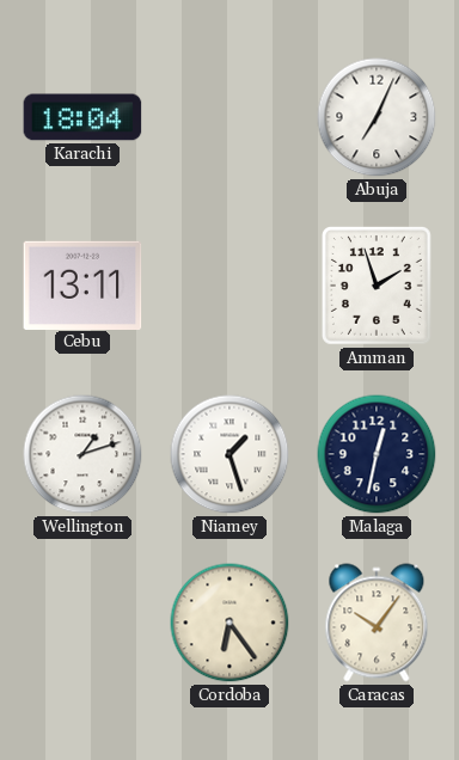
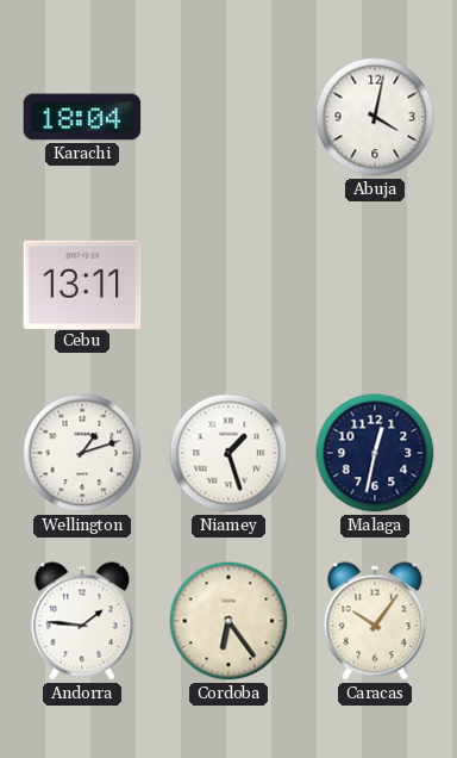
Abuja: 7:04 -> 4:02
Amman: 1:57 -> none
Andorra: none -> 1:46
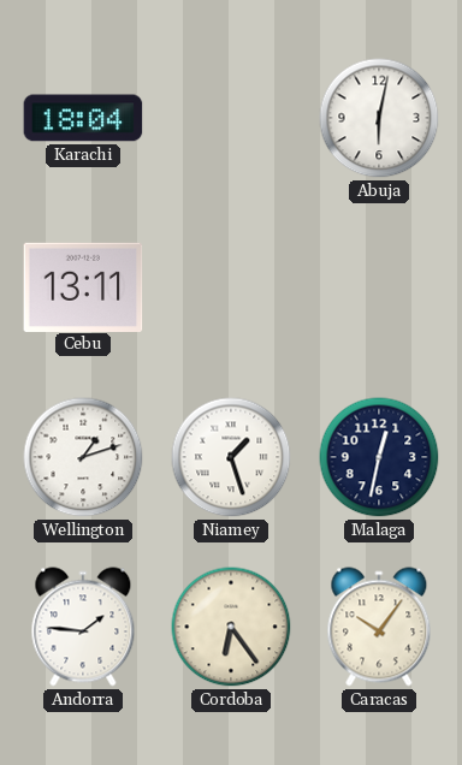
Abuja: 4:02 -> 6:02
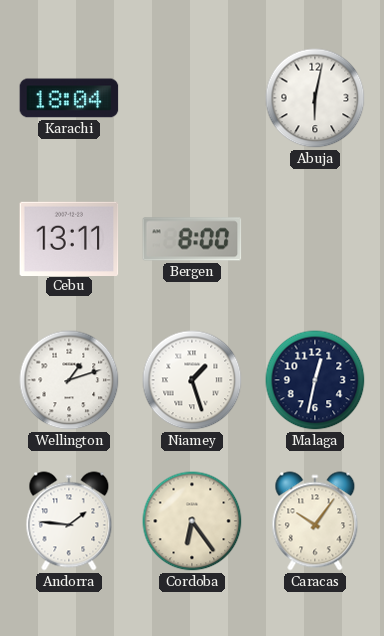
Bergen: none -> 8:00
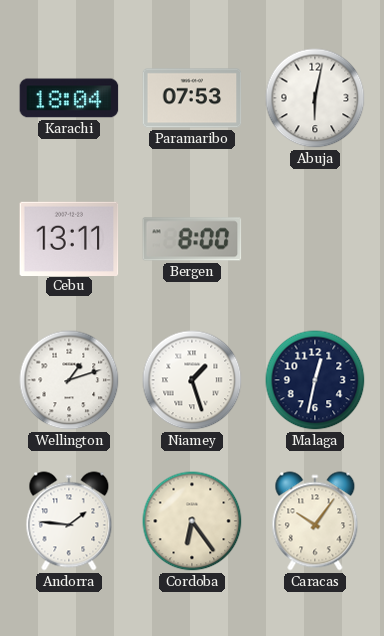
Paramaribo: none -> 07:53
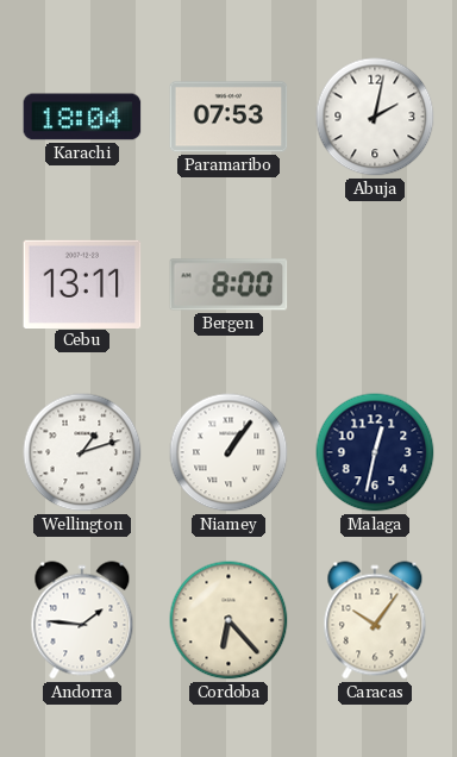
Abuja: 6:02 -> 2:02
Niamey: 1:27 -> 1:06
Cordoba: 6:24 -> 6:23
